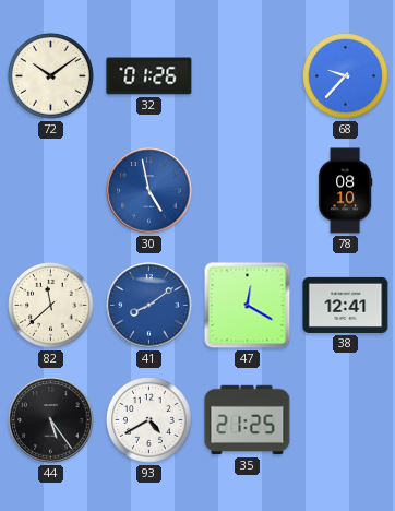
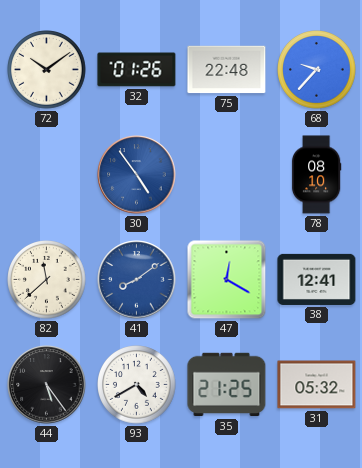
75: none -> 22:48
30: 4:58 -> 4:54
31: none -> 05:32
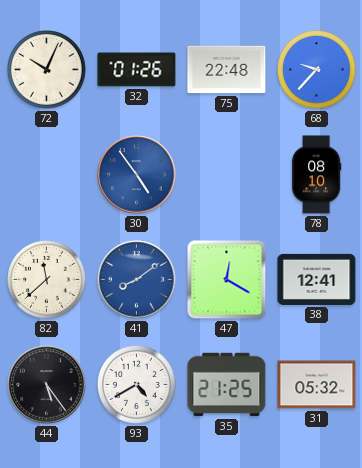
72: 10:09 -> 10:04
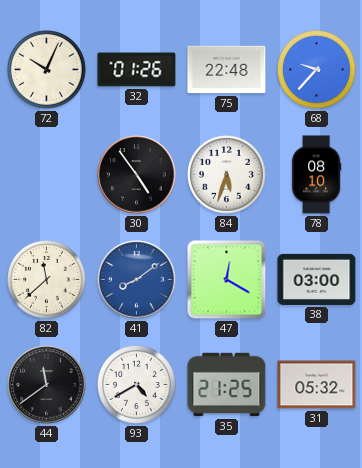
30 dial: blue -> black
84: none -> 5:33
38: 12:41 -> 03:00
44: 5:24 -> 11:39
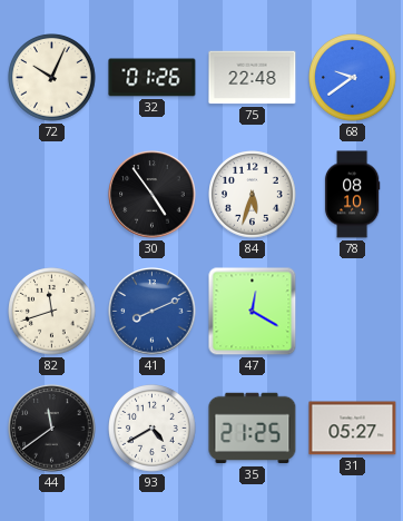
68: 9:37 -> 9:39
82: 11:38 -> 11:42
41: 8:09 -> 8:11
38: 03:00 -> none
31: 05:32 -> 05:27
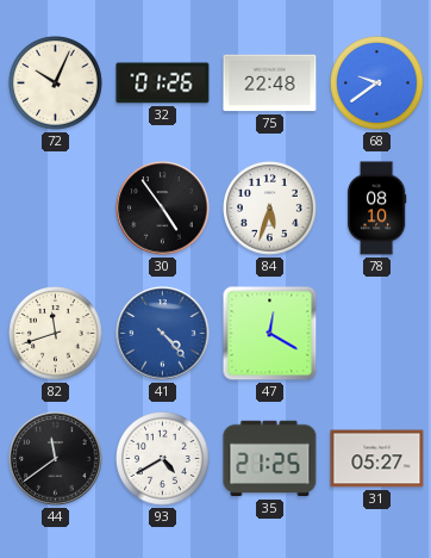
41: 8:11 -> 4:23
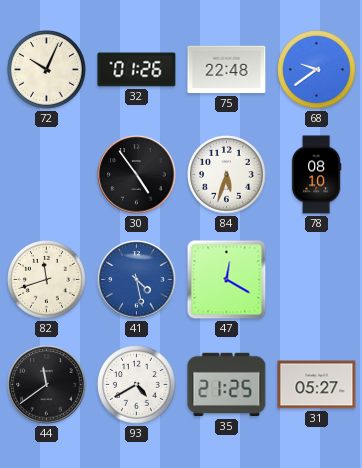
41: 4:23 -> 4:28
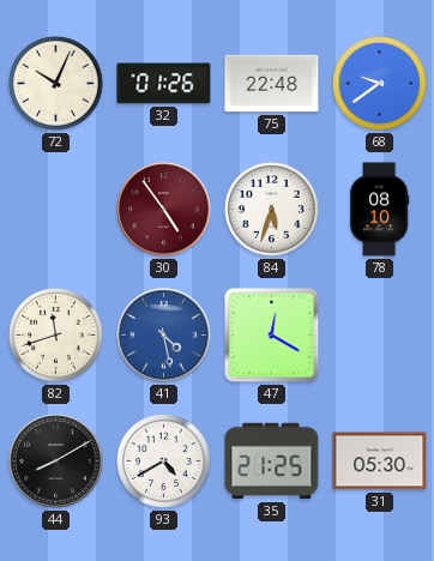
30 dial: black -> burgundy
44: 11:39 -> 8:10
31: 05:27 -> 05:30
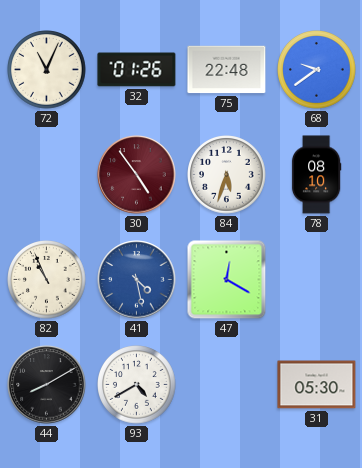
72: 10:04 -> 11:04
82: 11:42 -> 10:56
35: 21:25 -> none
